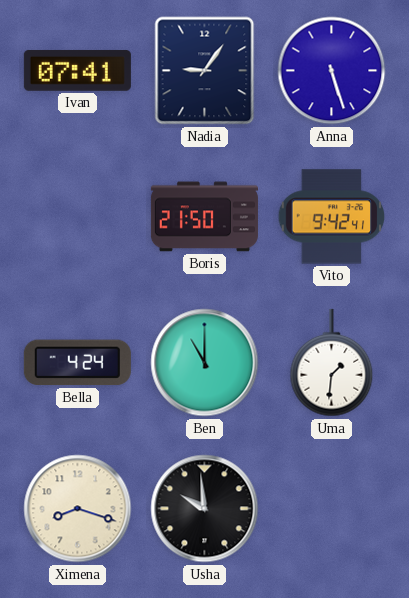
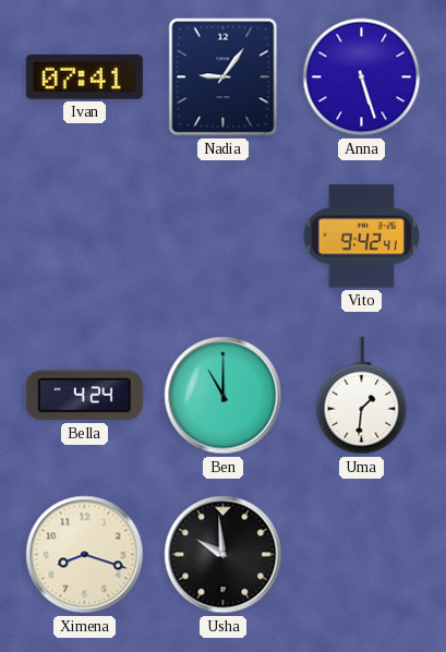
Boris: 21:50 -> none
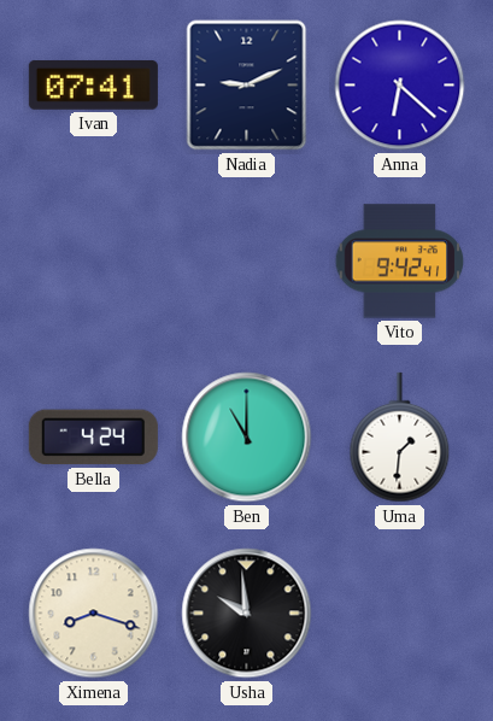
Nadia: 9:06 -> 9:11
Anna: 5:27 -> 6:22
